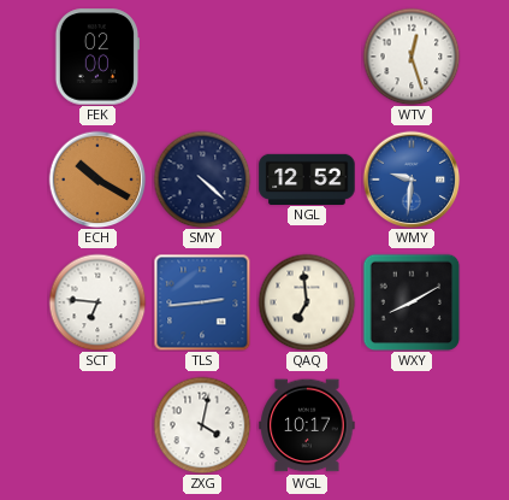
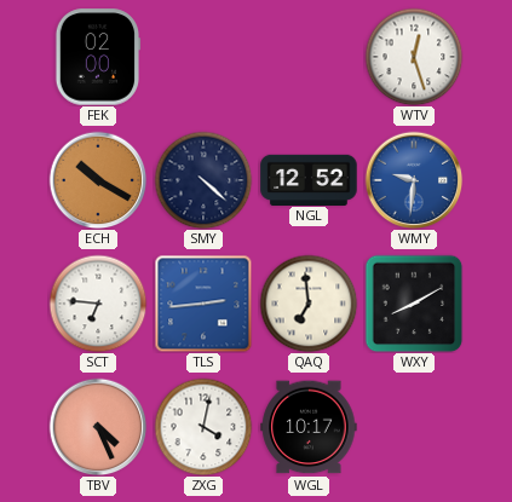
TBV: none -> 4:26
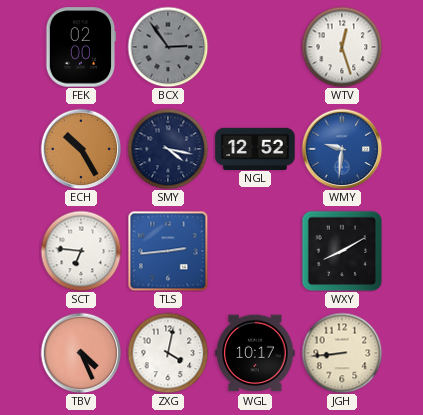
BCX: none -> 2:54
ECH: 10:20 -> 10:25
SMY: 4:22 -> 4:17
QAQ: 6:59 -> none
JGH: none -> 8:44
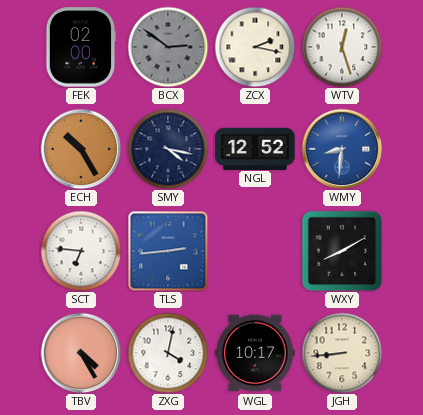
BCX: 2:54 -> 2:51
ZCX: none -> 2:17
WMY: 9:31 -> 8:31
TBV: 4:26 -> 4:25
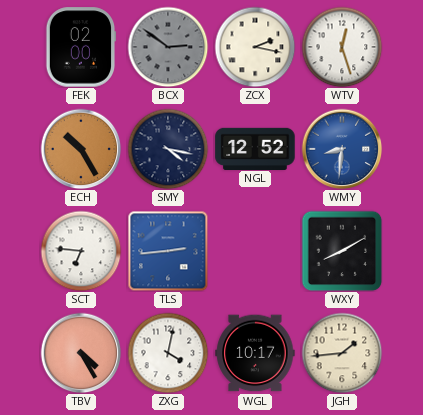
JGH: 8:44 -> 1:44
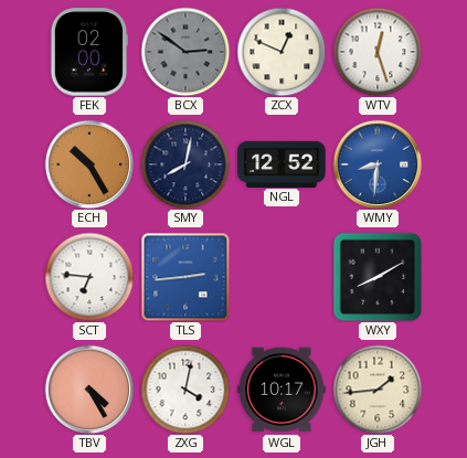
ZCX: 2:17 -> 12:49
SMY: 4:17 -> 8:02
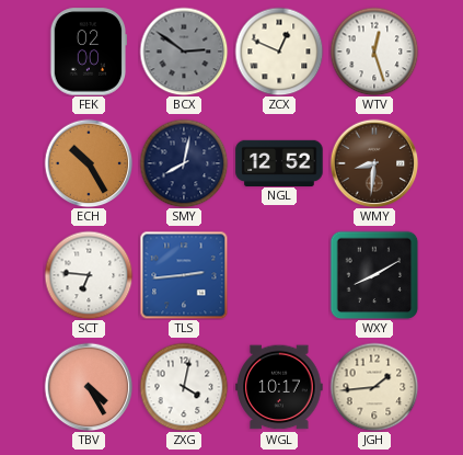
WMY dial: blue -> brown
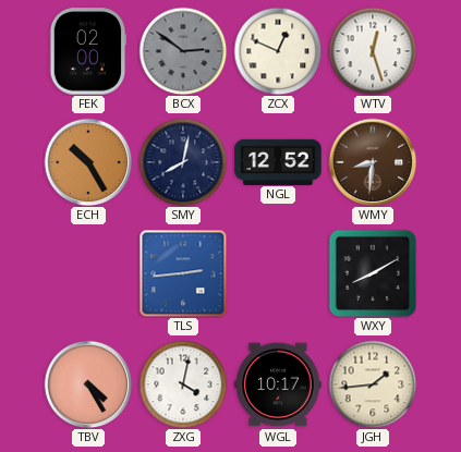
SCT: 6:46 -> none
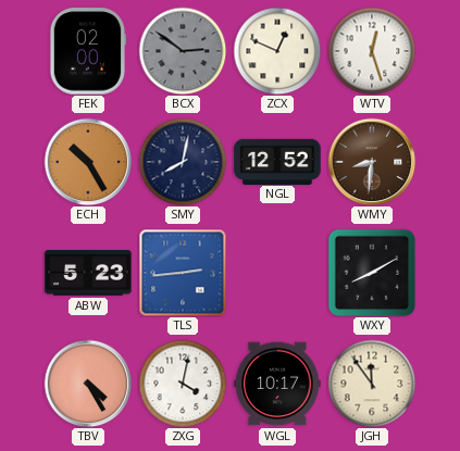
ABW: none -> 5:23
JGH: 1:44 -> 11:54
